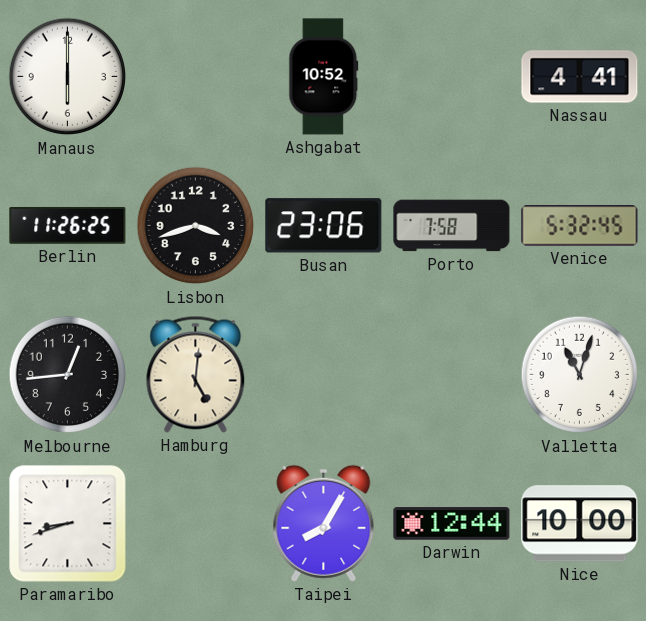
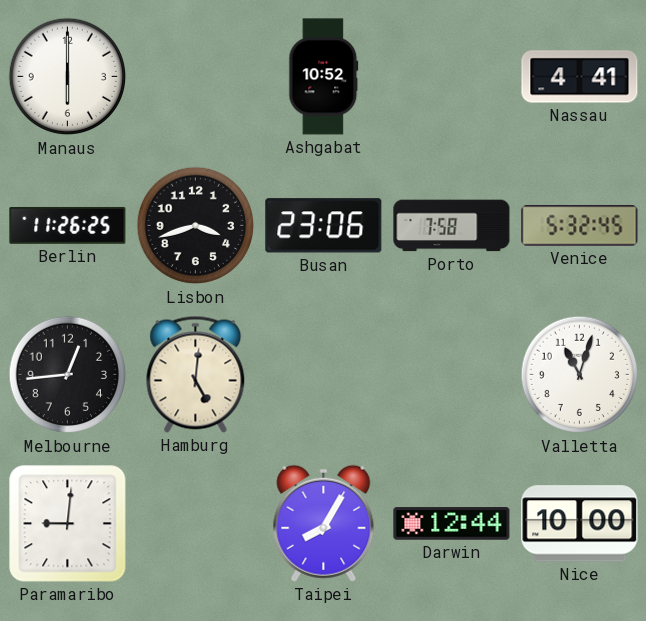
Paramaribo: 8:42 -> 9:01
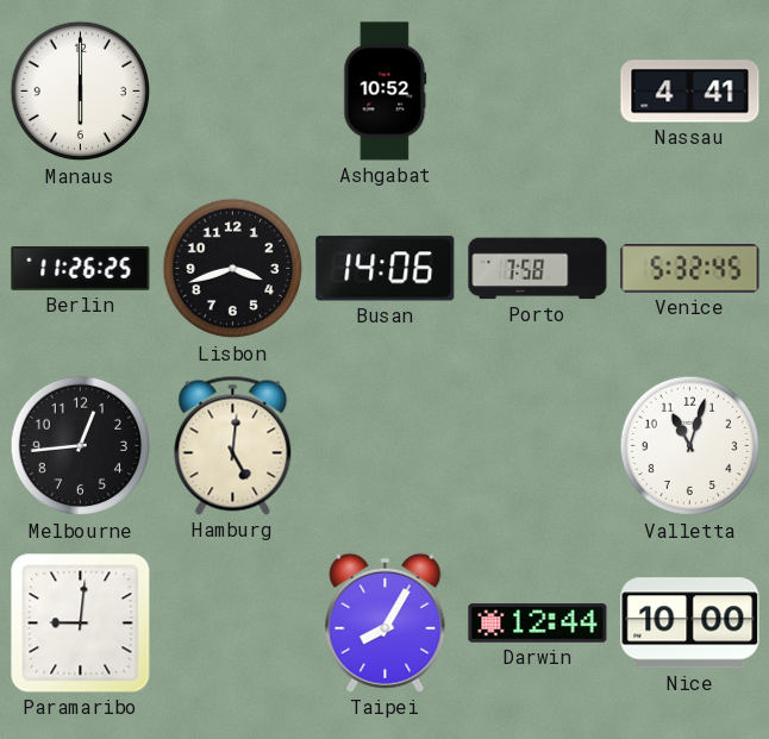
Busan: 23:06 -> 14:06
